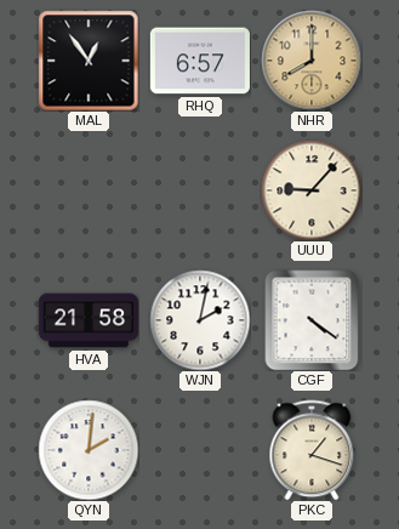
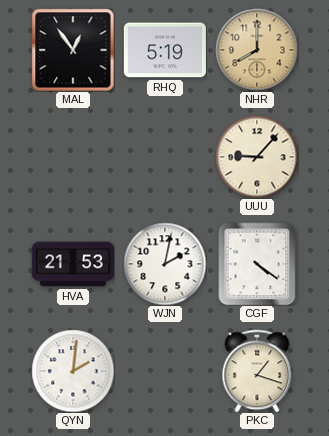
RHQ: 6:57 -> 5:19
HVA: 21:58 -> 21:53
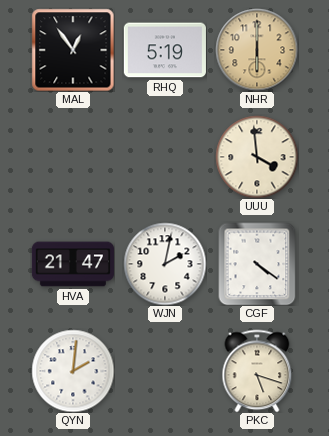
NHR: 8:00 -> 6:00
UUU: 9:07 -> 3:59
HVA: 21:53 -> 21:47
PKC: 1:18 -> 5:18
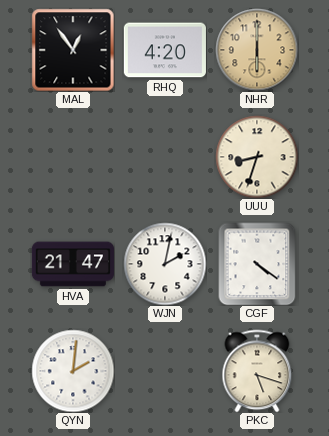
RHQ: 5:19 -> 4:20
UUU: 3:59 -> 8:33
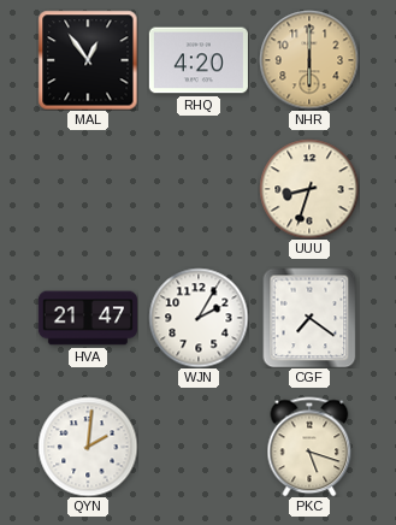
WJN: 2:02 -> 2:05
CGF: 4:21 -> 7:21
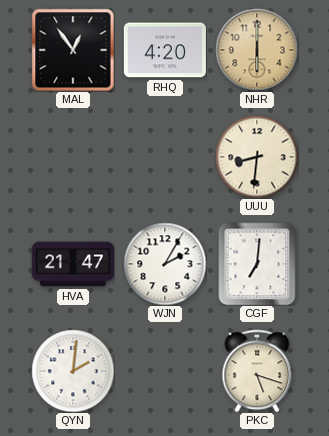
UUU: 8:33 -> 8:31
CGF: 7:21 -> 7:01
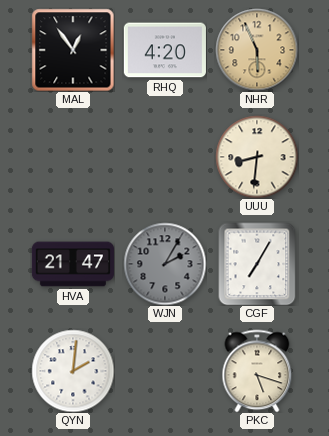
NHR: 6:00 -> 5:56
WJN dial: white -> grey
CGF: 7:01 -> 7:05
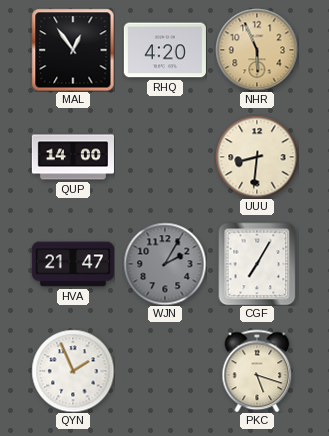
QUP: none -> 14:00
QYN: 2:01 -> 1:56
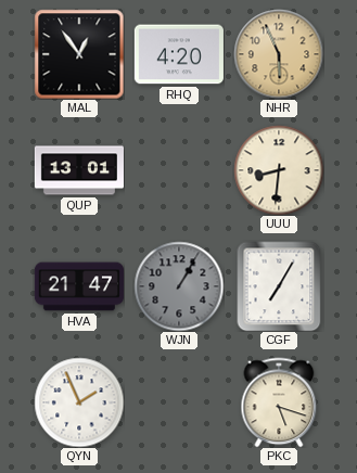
QUP: 14:00 -> 13:01
WJN: 2:05 -> 1:05
